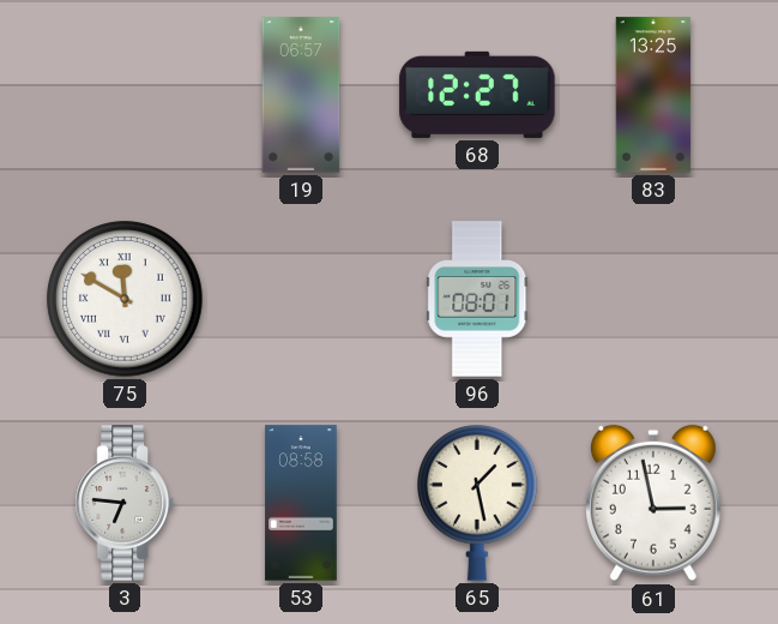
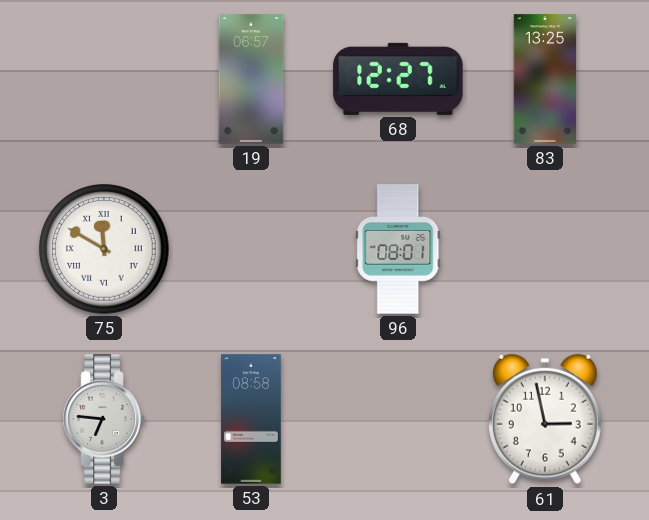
65: 1:28 -> none
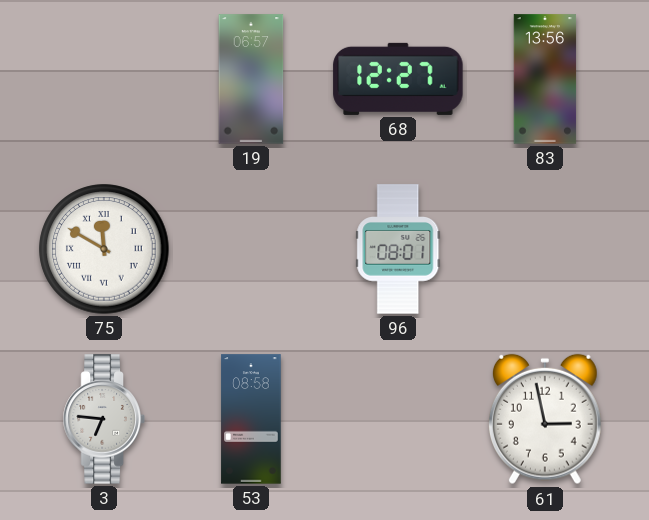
83: 13:25 -> 13:56
